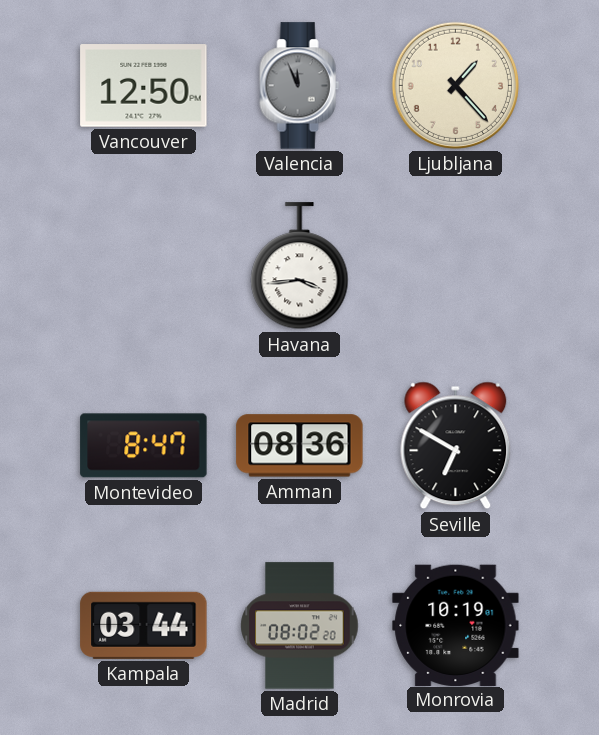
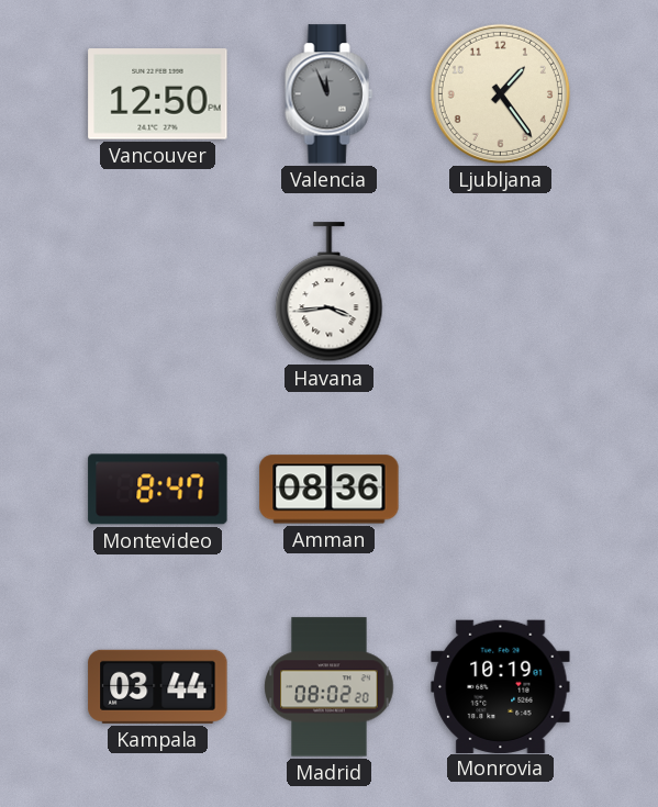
Ljubljana: 1:23 -> 1:24
Seville: 6:50 -> none
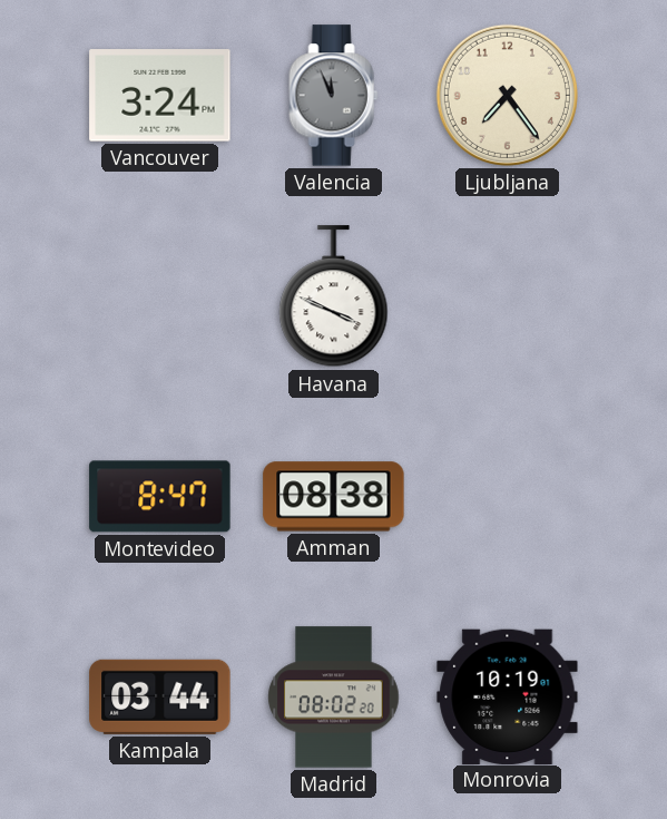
Vancouver: 12:50 -> 3:24
Ljubljana: 1:24 -> 7:24
Havana: 3:44 -> 3:49
Amman: 08:36 -> 08:38
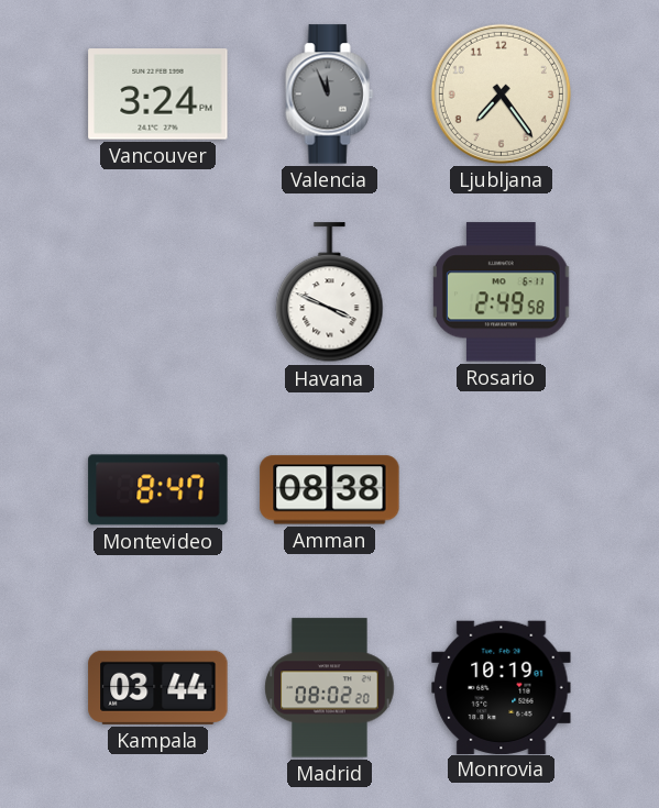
Rosario: none -> 2:49
